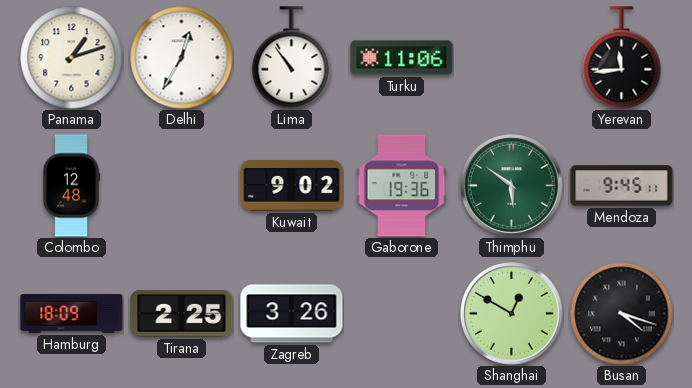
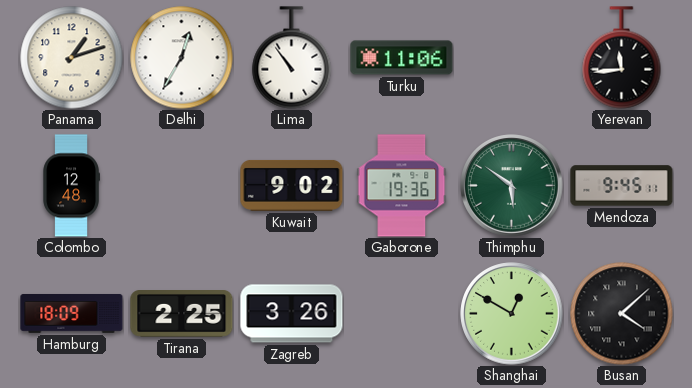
Busan: 4:18 -> 4:08
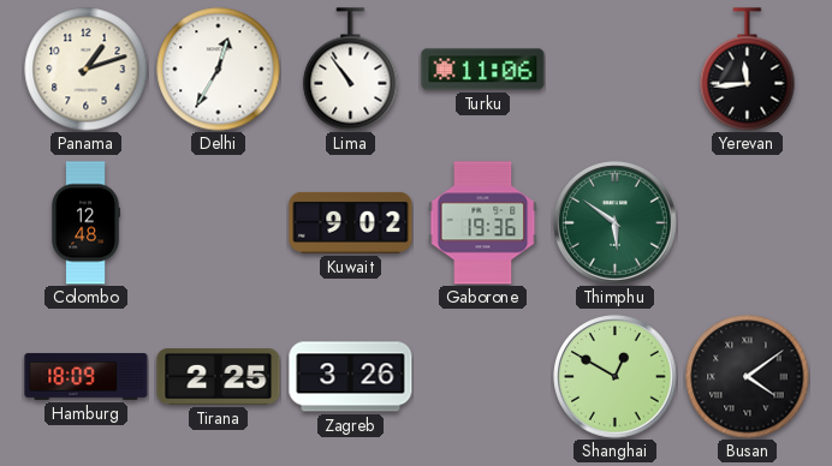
Mendoza: 9:45 -> none
Busan: 4:08 -> 4:09
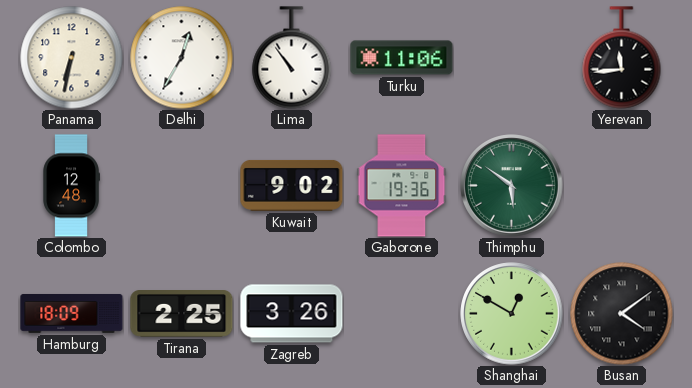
Panama: 1:12 -> 6:32
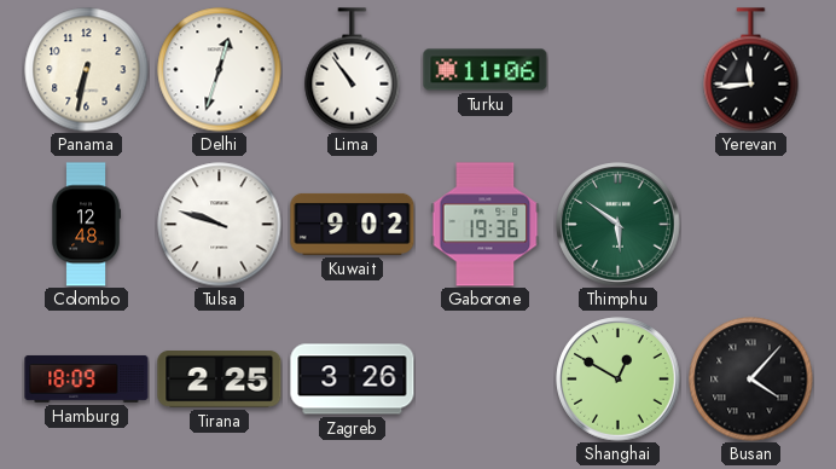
Delhi: 12:35 -> 12:33
Tulsa: none -> 9:48
Busan: 4:09 -> 4:07
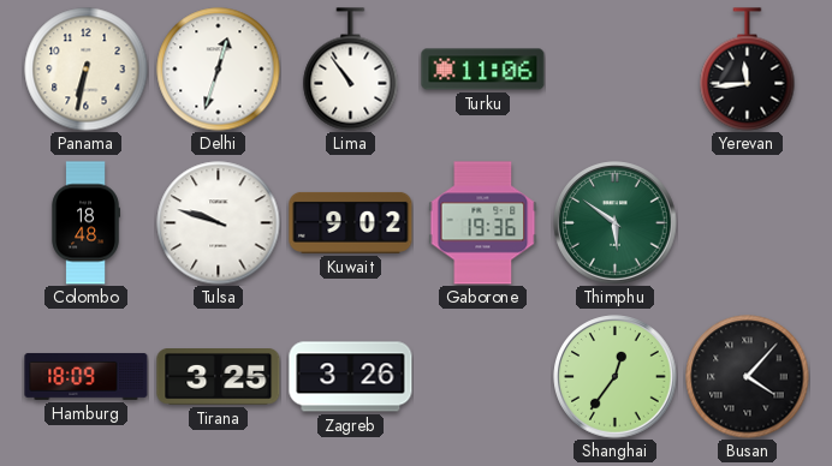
Colombo: 12:48 -> 18:48
Tirana: 2:25 -> 3:25
Shanghai: 12:50 -> 12:36
